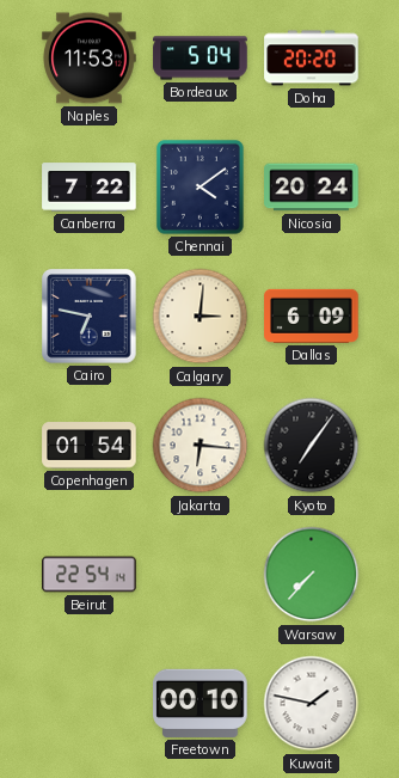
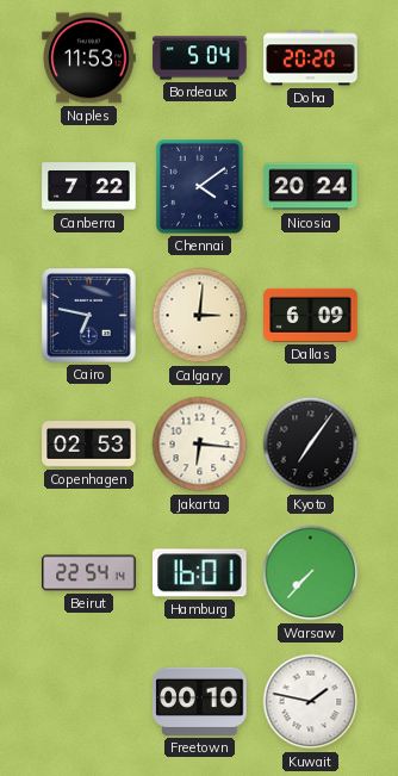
Copenhagen: 01:54 -> 02:53
Hamburg: none -> 16:01
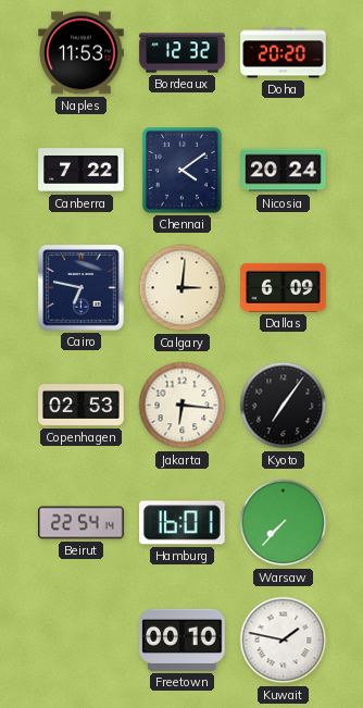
Bordeaux: 5:04 -> 12:32
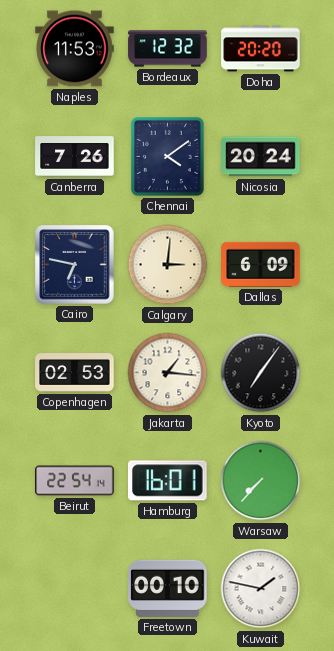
Canberra: 7:22 -> 7:26
Jakarta: 6:16 -> 1:16
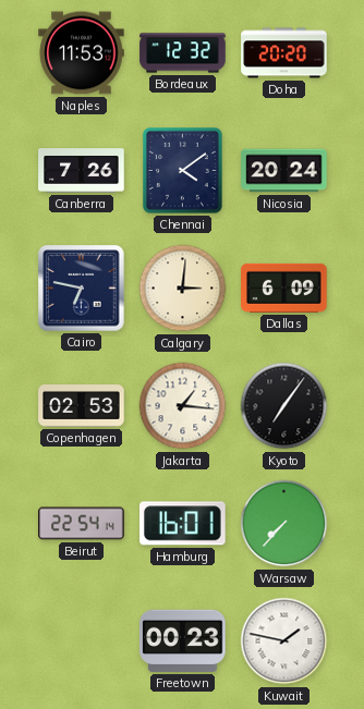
Freetown: 00:10 -> 00:23
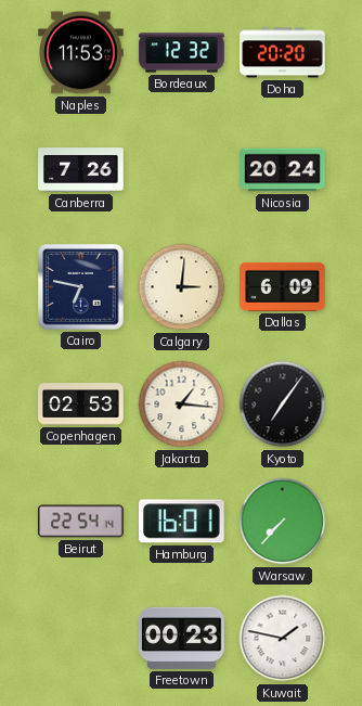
Chennai: 4:09 -> none
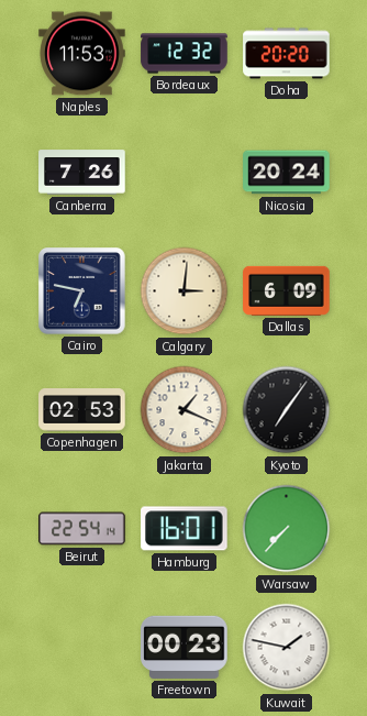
Jakarta: 1:16 -> 1:19
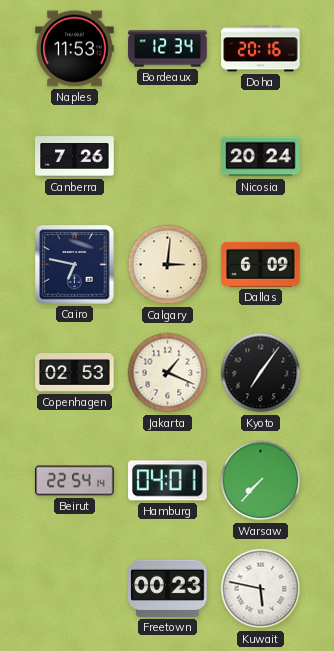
Bordeaux: 12:32 -> 12:34
Doha: 20:20 -> 20:16
Hamburg: 16:01 -> 04:01
Kuwait: 1:47 -> 5:47
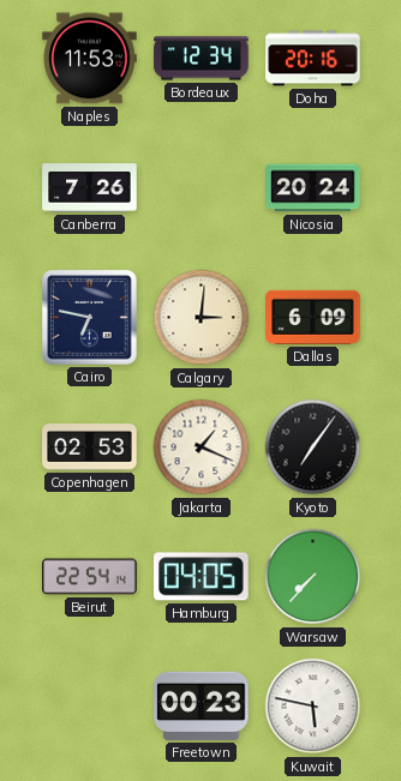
Hamburg: 04:01 -> 04:05
